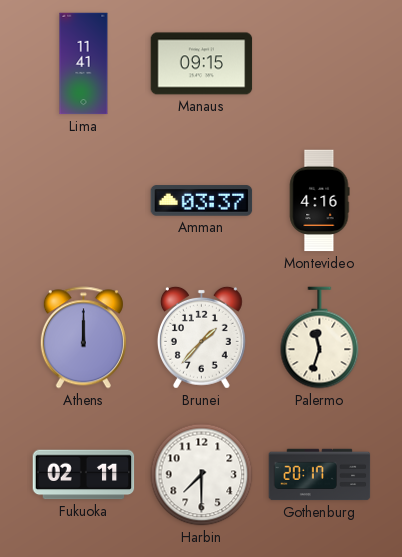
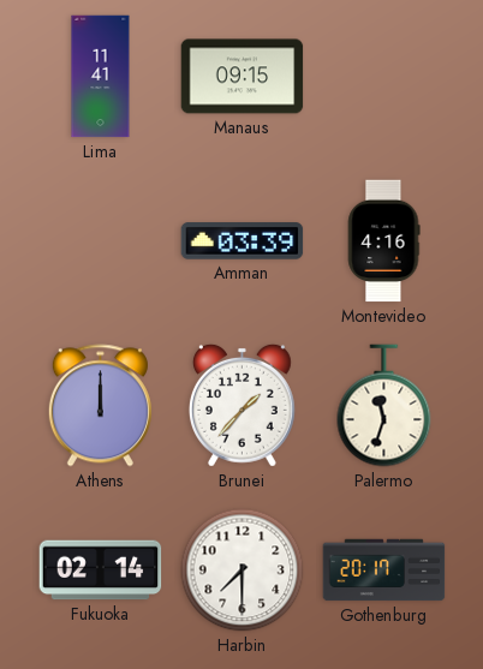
Amman: 03:37 -> 03:39
Fukuoka: 02:11 -> 02:14
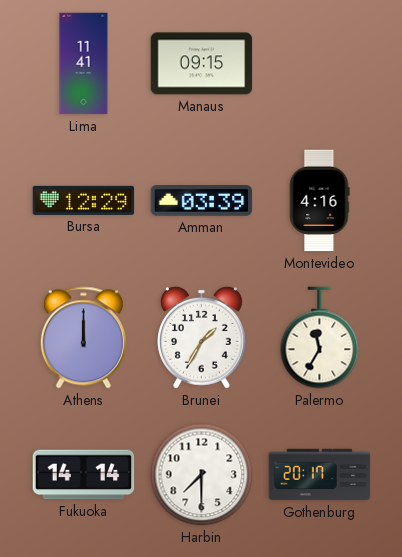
Bursa: none -> 12:29
Brunei: 1:37 -> 1:35
Palermo: 11:33 -> 11:35
Fukuoka: 02:14 -> 14:14
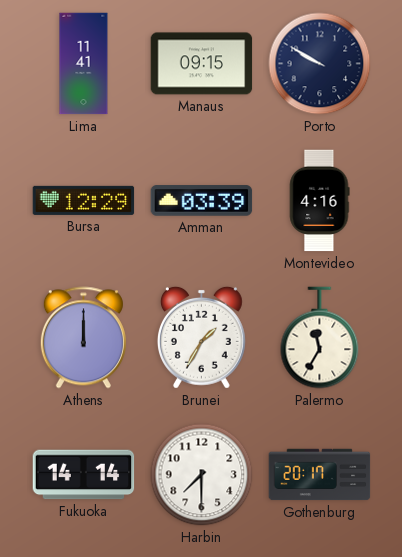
Porto: none -> 9:50
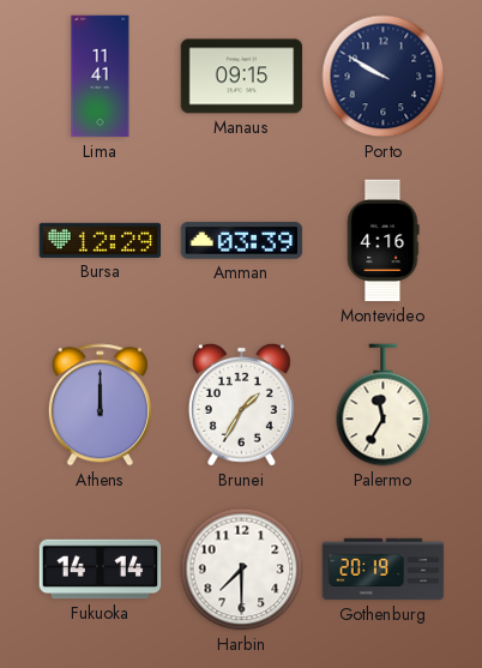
Gothenburg: 20:17 -> 20:19
